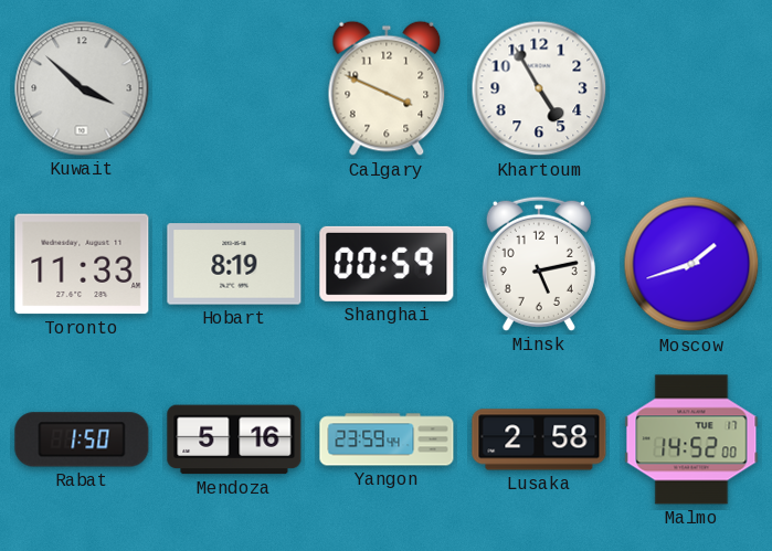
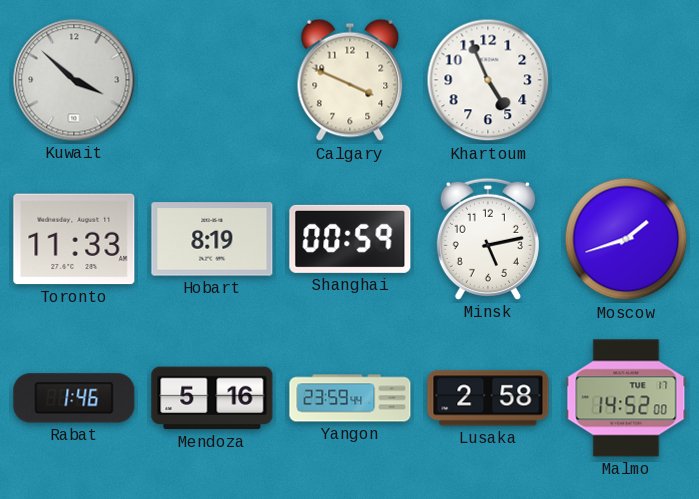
Khartoum: 4:55 -> 4:56
Rabat: 1:50 -> 1:46
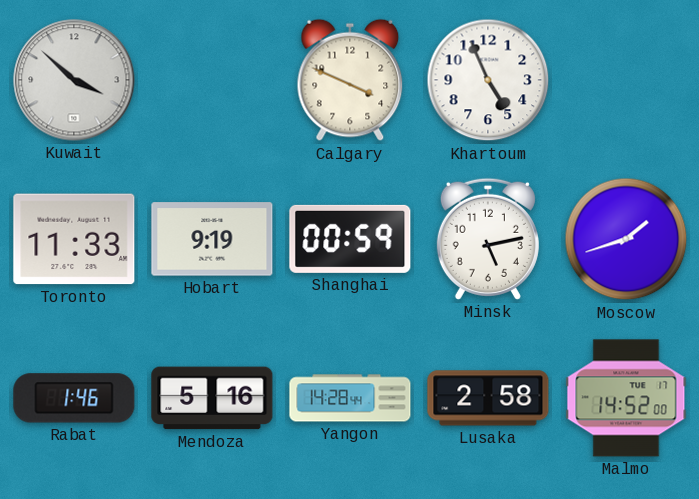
Hobart: 8:19 -> 9:19
Yangon: 23:59 -> 14:28
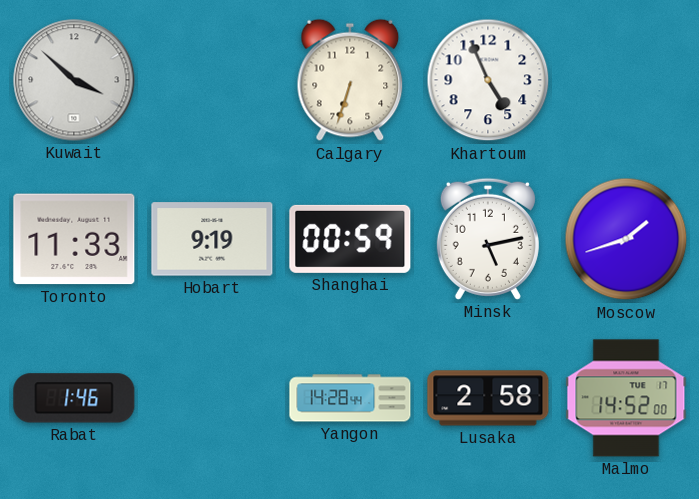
Calgary: 3:49 -> 6:33
Mendoza: 5:16 -> none
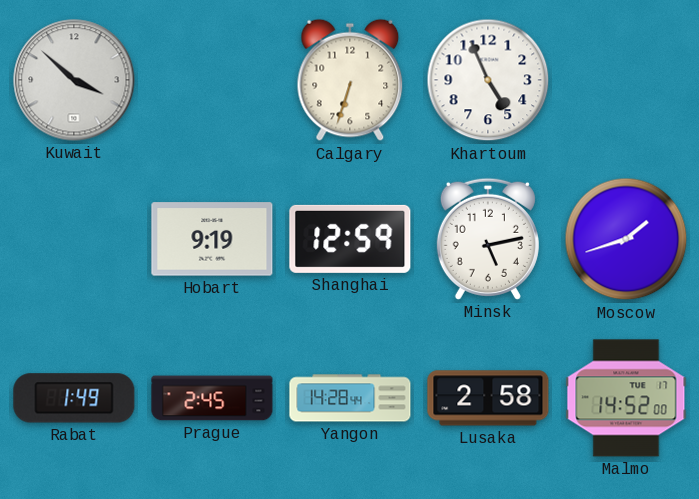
Toronto: 11:33 -> none
Shanghai: 00:59 -> 12:59
Rabat: 1:46 -> 1:49
Prague: none -> 2:45
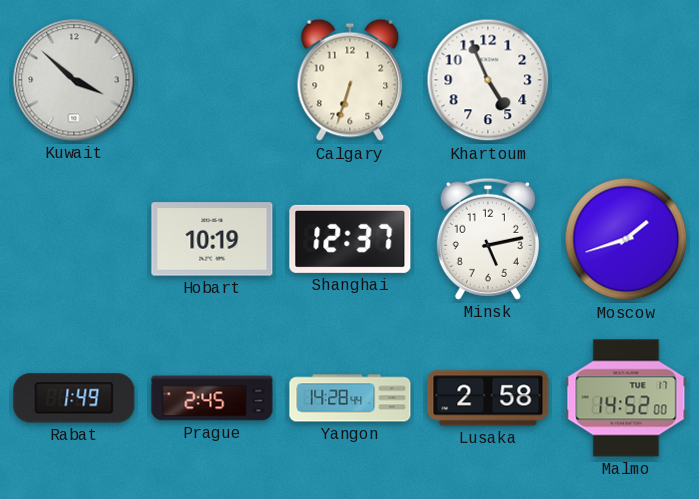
Hobart: 9:19 -> 10:19
Shanghai: 12:59 -> 12:37
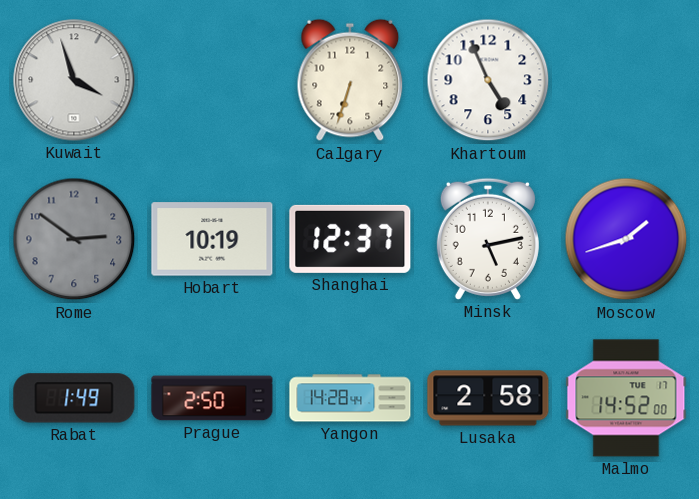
Kuwait: 3:52 -> 3:57
Rome: none -> 2:51
Prague: 2:45 -> 2:50
